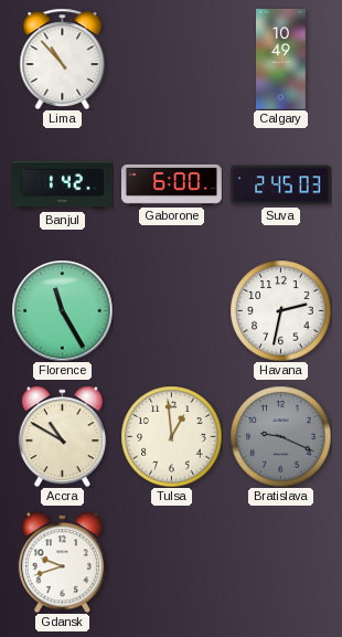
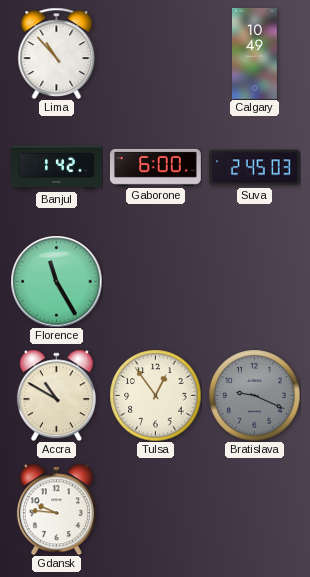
Havana: 2:32 -> none
Tulsa: 12:59 -> 12:54
Gdansk: 9:42 -> 9:46
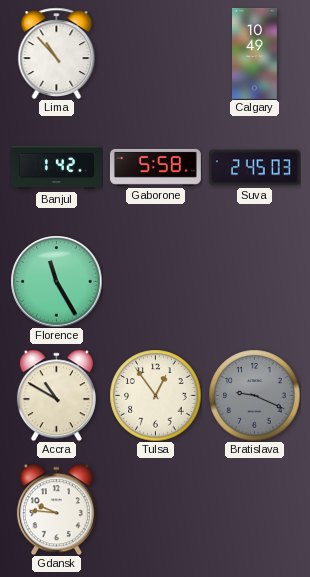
Gaborone: 6:00 -> 5:58
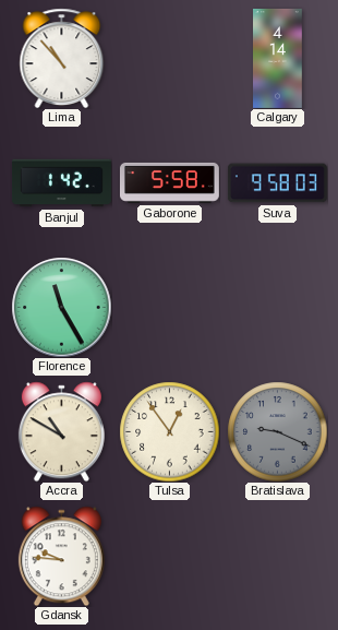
Calgary: 10:49 -> 4:14
Suva: 2:45 -> 9:58
